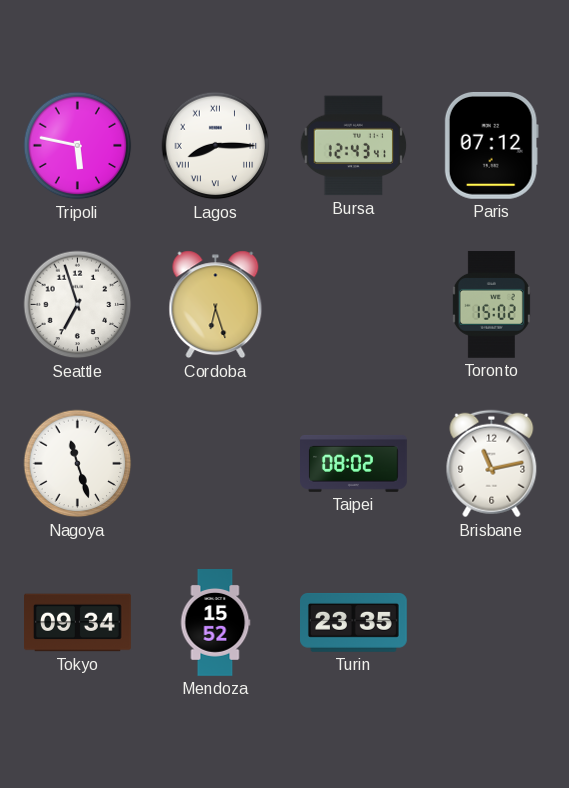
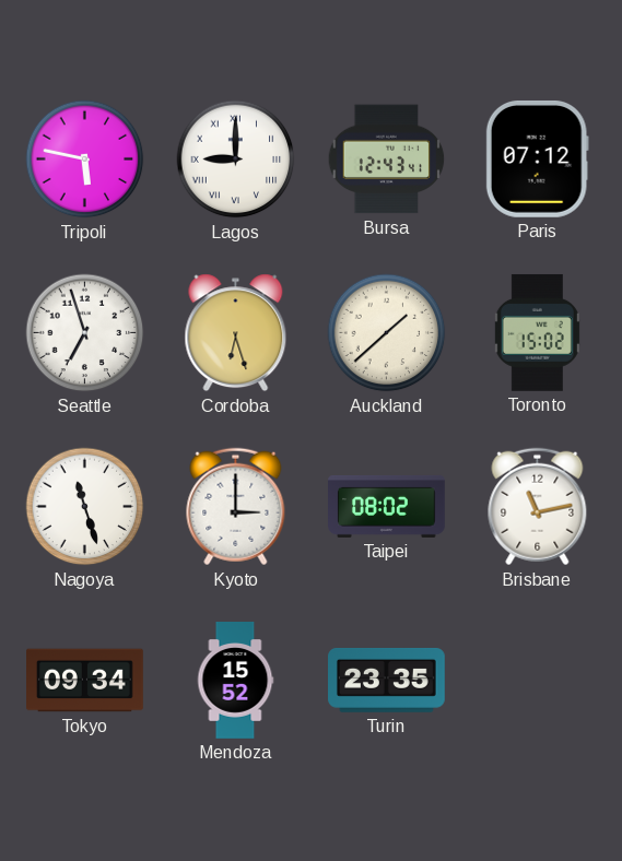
Lagos: 8:15 -> 9:00
Auckland: none -> 1:38
Kyoto: none -> 3:00
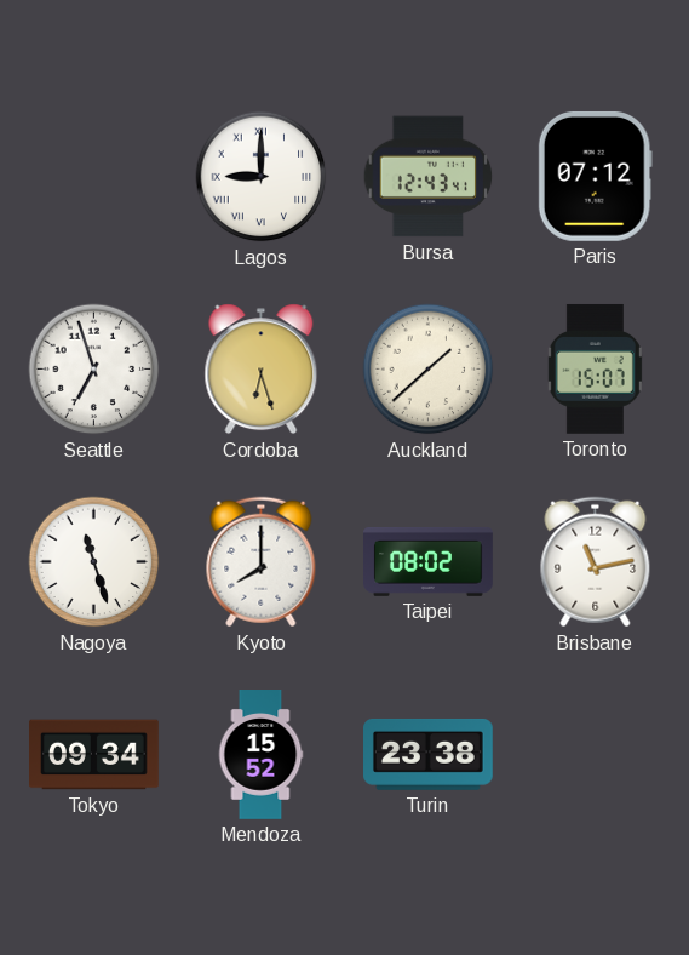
Tripoli: 5:47 -> none
Toronto: 15:02 -> 15:07
Kyoto: 3:00 -> 8:00
Turin: 23:35 -> 23:38
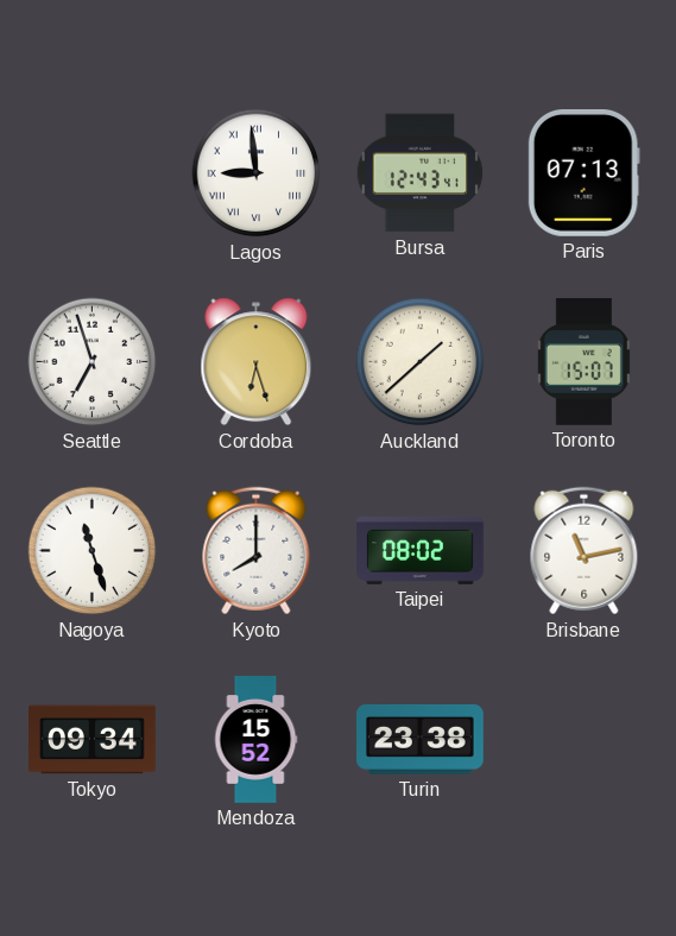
Lagos: 9:00 -> 8:59
Paris: 07:12 -> 07:13
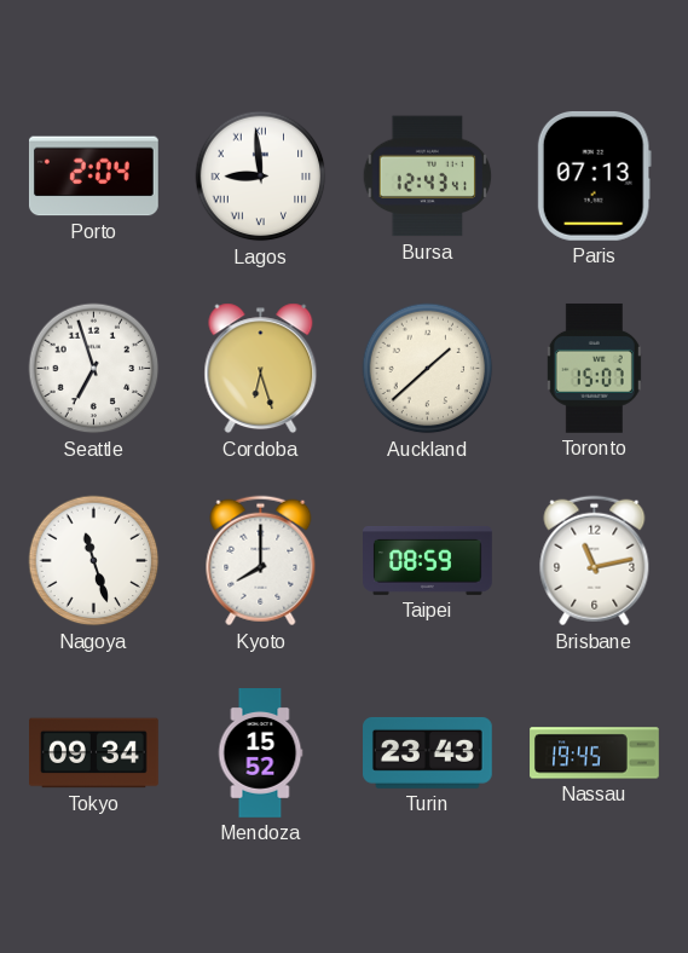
Porto: none -> 2:04
Taipei: 08:02 -> 08:59
Turin: 23:38 -> 23:43
Nassau: none -> 19:45
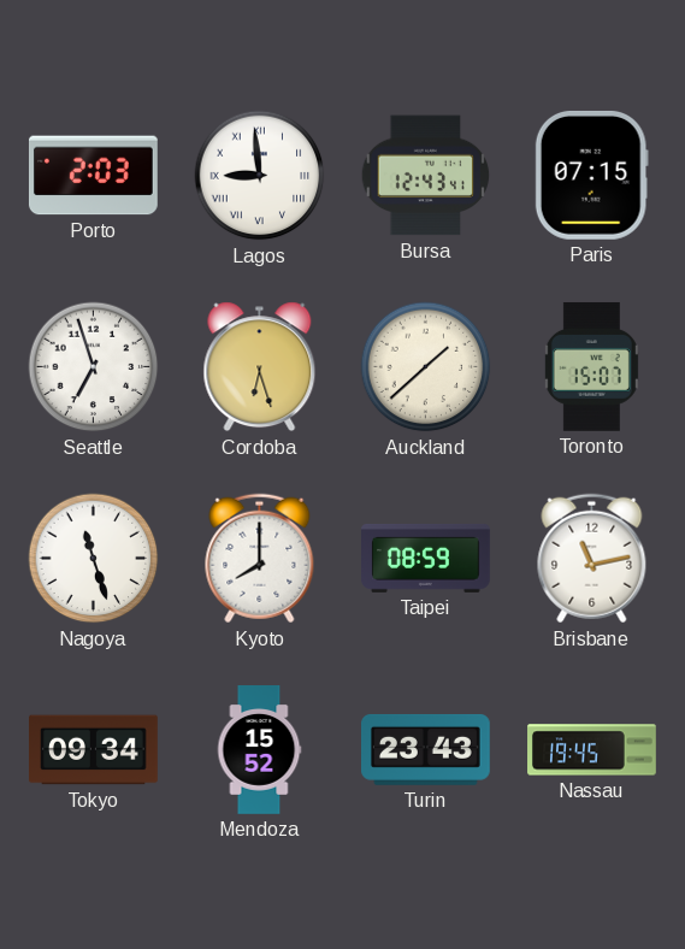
Porto: 2:04 -> 2:03
Paris: 07:13 -> 07:15
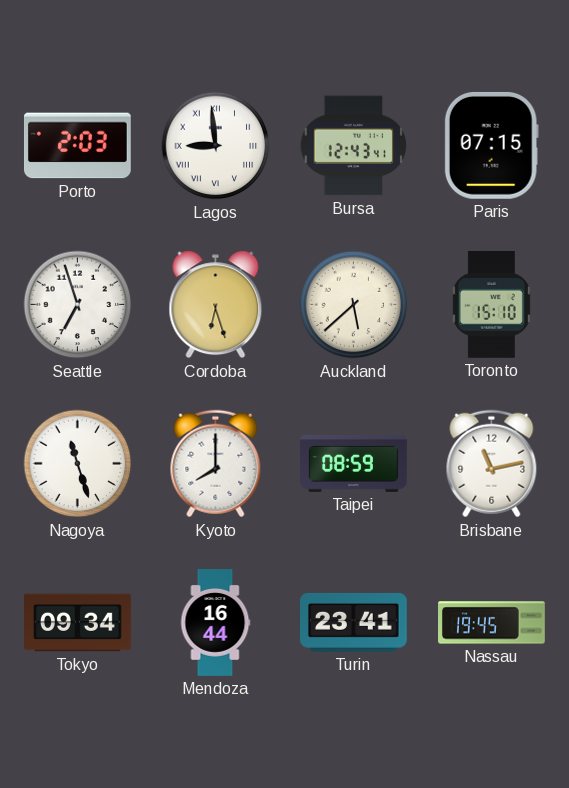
Auckland: 1:38 -> 5:38
Toronto: 15:07 -> 15:10
Mendoza: 15:52 -> 16:44
Turin: 23:43 -> 23:41
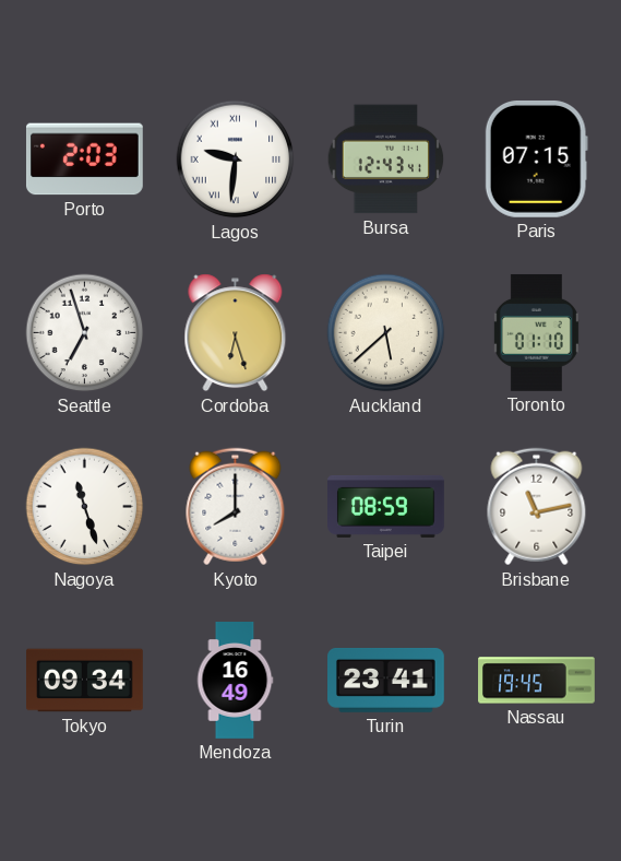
Lagos: 8:59 -> 9:31
Toronto: 15:10 -> 01:10
Mendoza: 16:44 -> 16:49
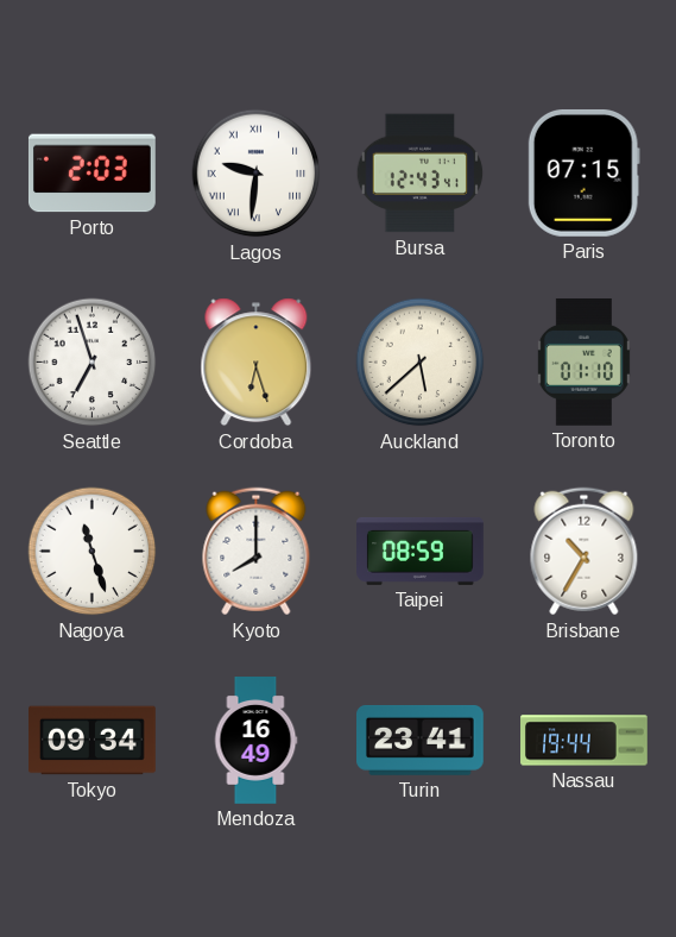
Brisbane: 11:13 -> 10:35
Nassau: 19:45 -> 19:44
